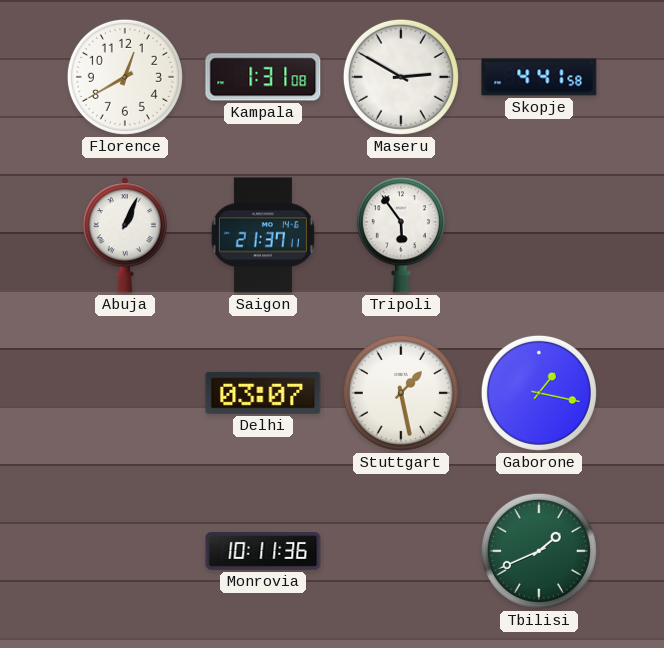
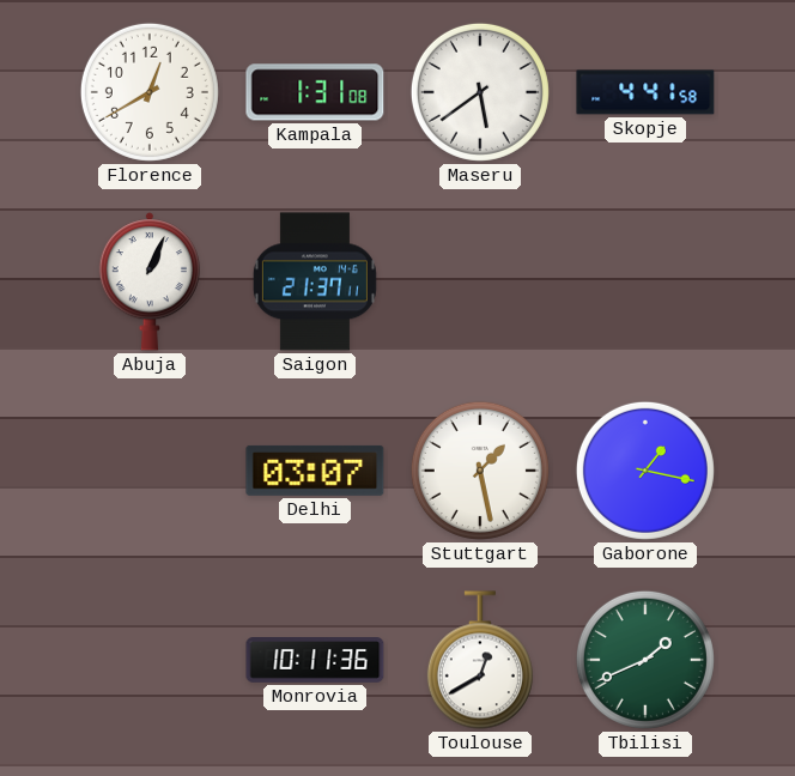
Maseru: 2:50 -> 5:39
Tripoli: 5:54 -> none
Toulouse: none -> 12:40
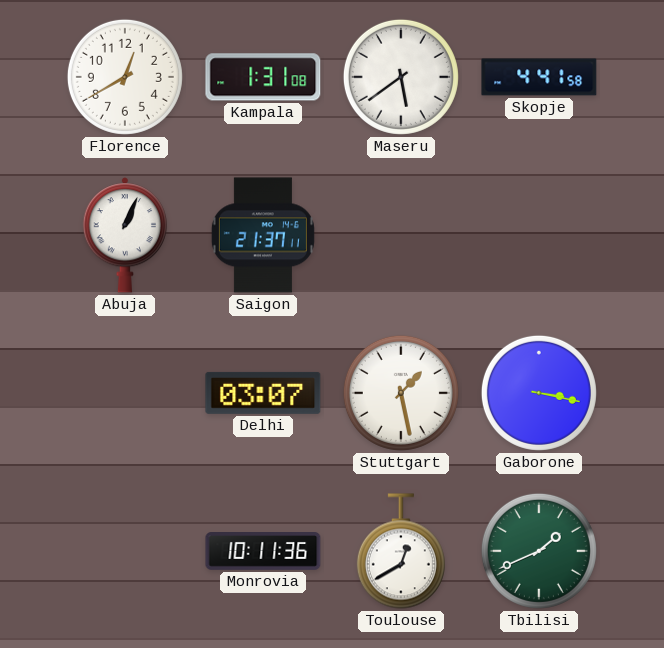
Gaborone: 1:17 -> 3:17
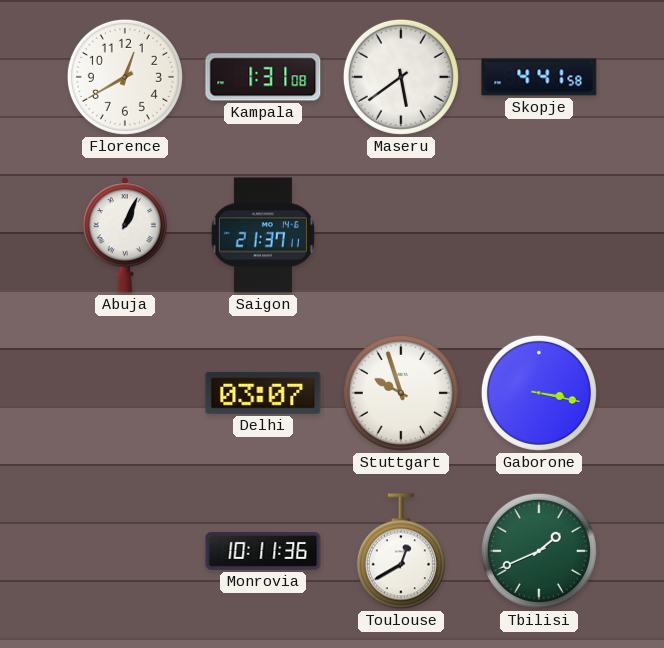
Stuttgart: 1:28 -> 9:57
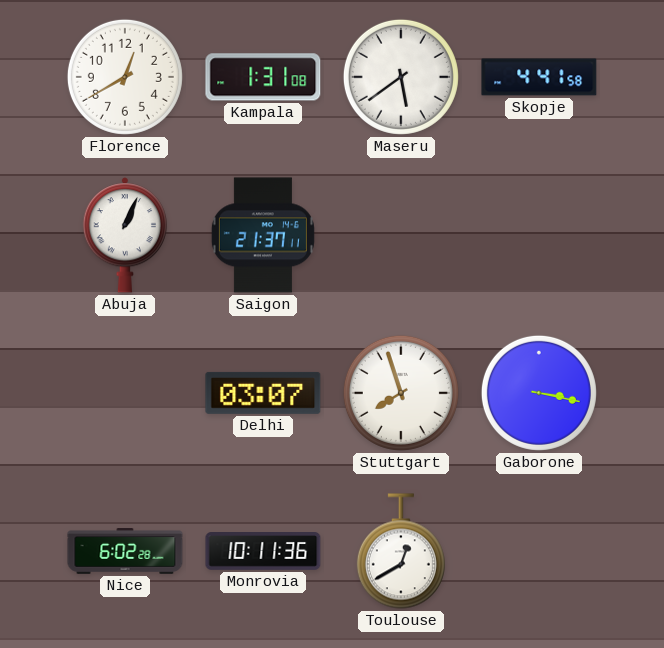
Stuttgart: 9:57 -> 7:57
Nice: none -> 6:02
Tbilisi: 1:41 -> none
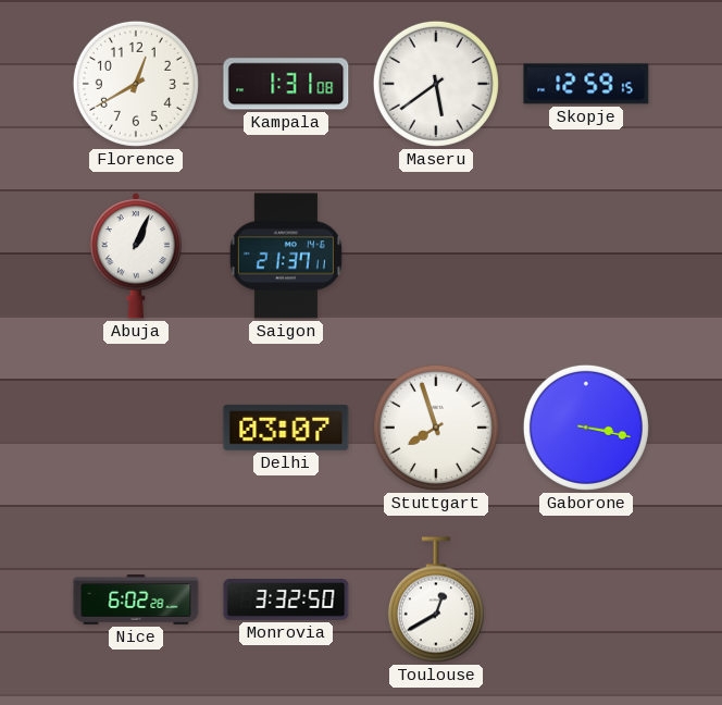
Skopje: 4:41 -> 12:59
Monrovia: 10:11 -> 3:32
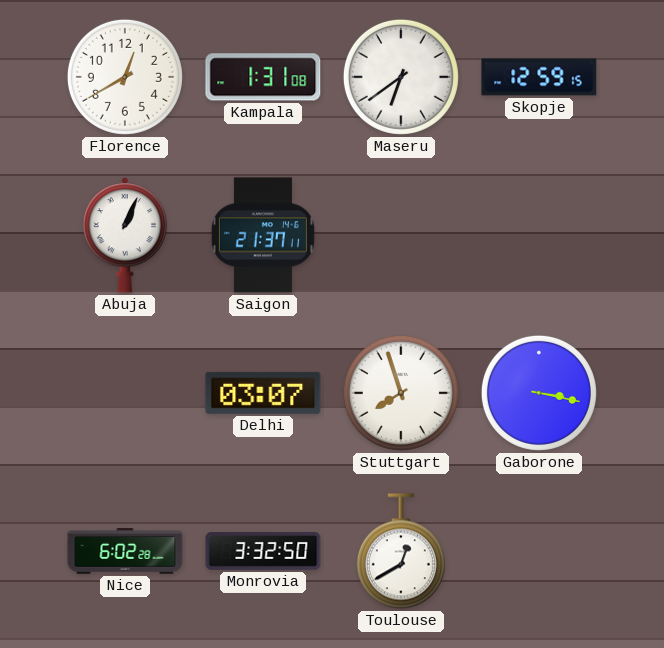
Maseru: 5:39 -> 6:39
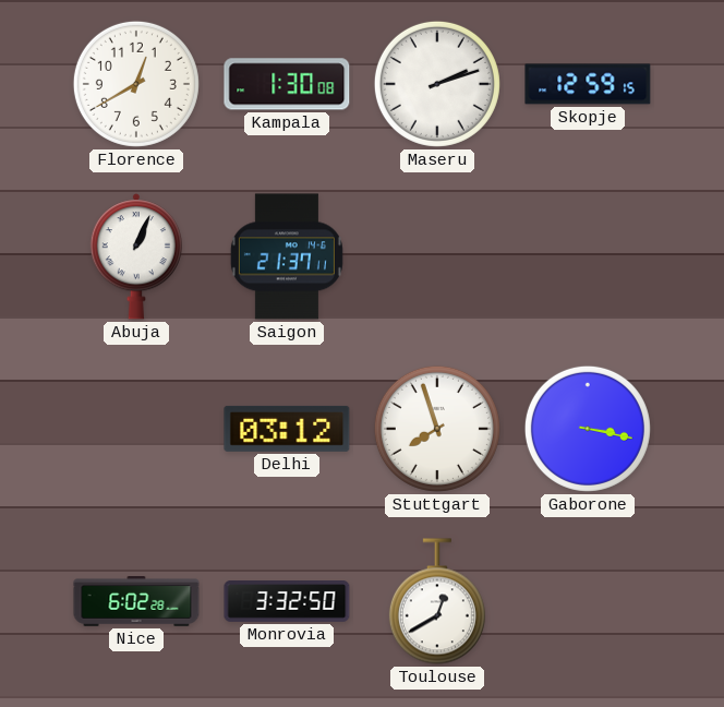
Kampala: 1:31 -> 1:30
Maseru: 6:39 -> 2:12
Delhi: 03:07 -> 03:12
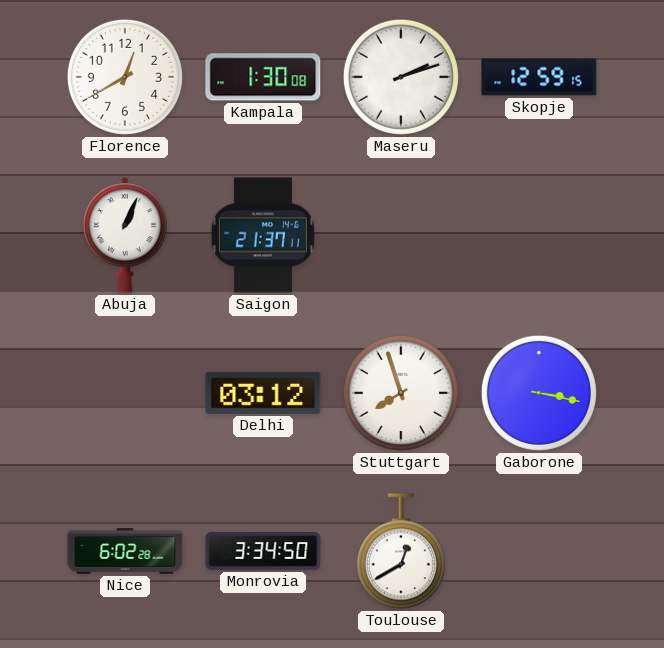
Monrovia: 3:32 -> 3:34
